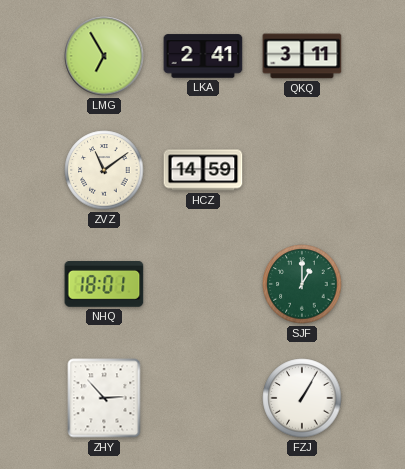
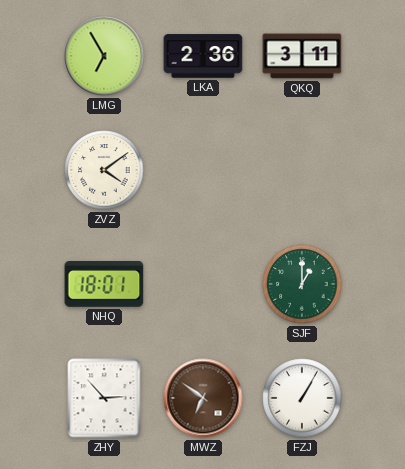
LKA: 2:41 -> 2:36
ZVZ: 11:09 -> 4:09
HCZ: 14:59 -> none
MWZ: none -> 6:51
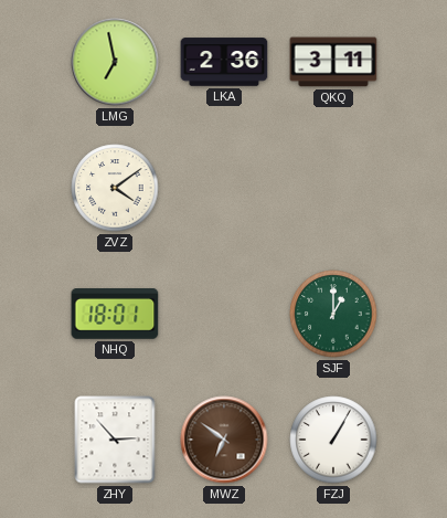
LMG: 6:55 -> 6:58
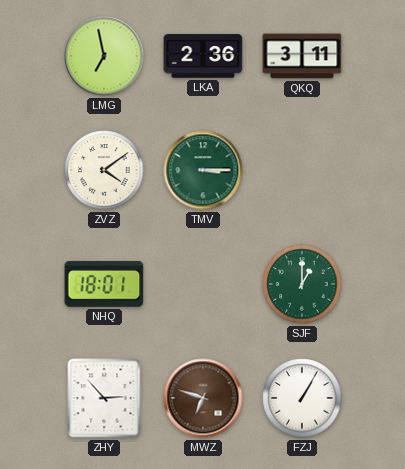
TMV: none -> 3:15
MWZ: 6:51 -> 6:48
